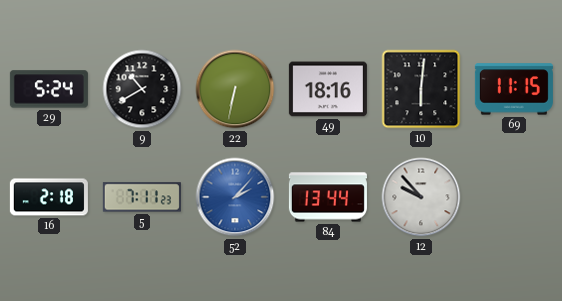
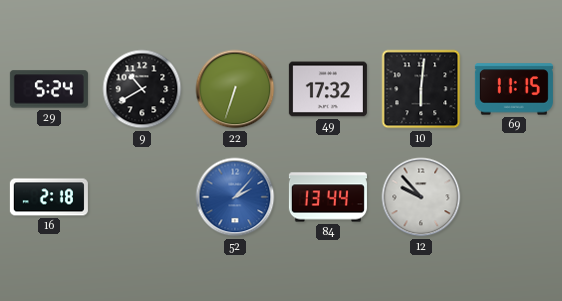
22: 6:32 -> 6:33
49: 18:16 -> 17:32
5: 7:11 -> none
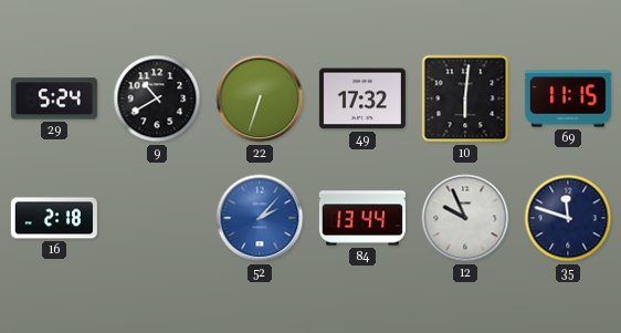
12: 9:53 -> 9:56
35: none -> 11:48
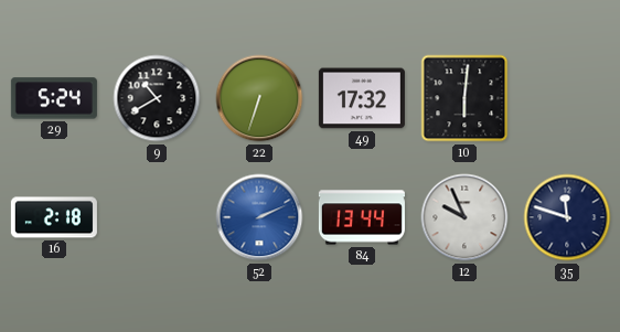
69: 11:15 -> none
52: 2:07 -> 2:11
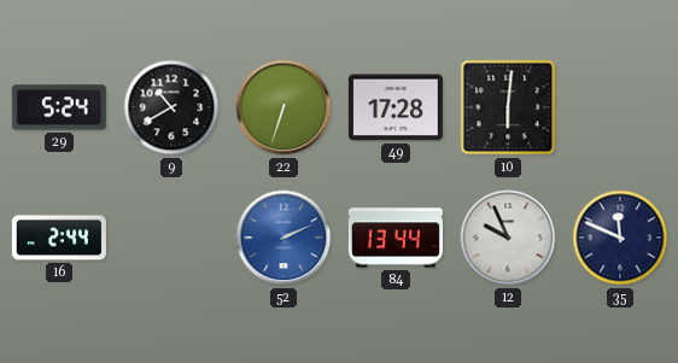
49: 17:32 -> 17:28
16: 2:18 -> 2:44
35: 11:48 -> 11:49
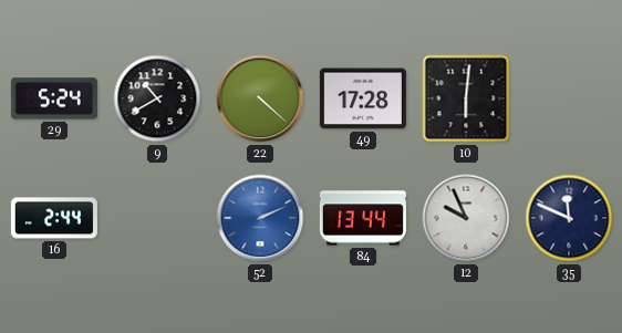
22: 6:33 -> 4:22
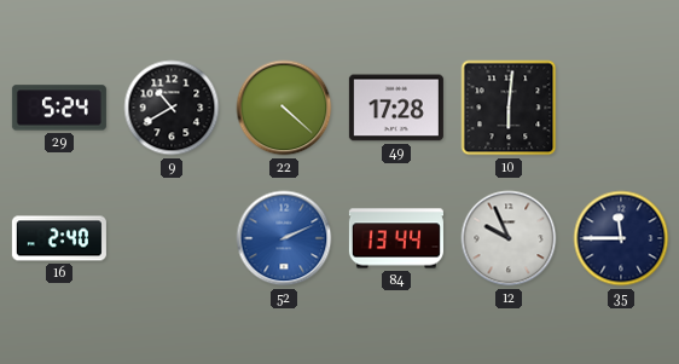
16: 2:44 -> 2:40
35: 11:49 -> 11:45
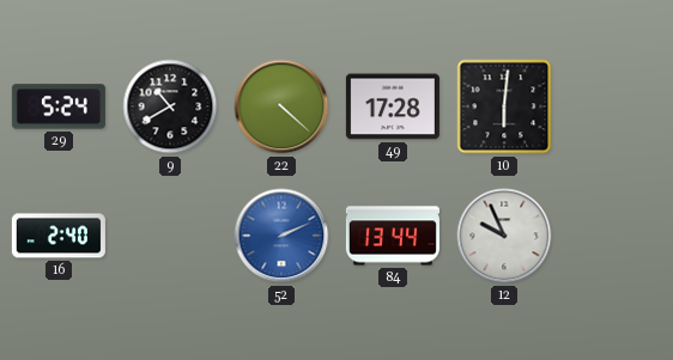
35: 11:45 -> none
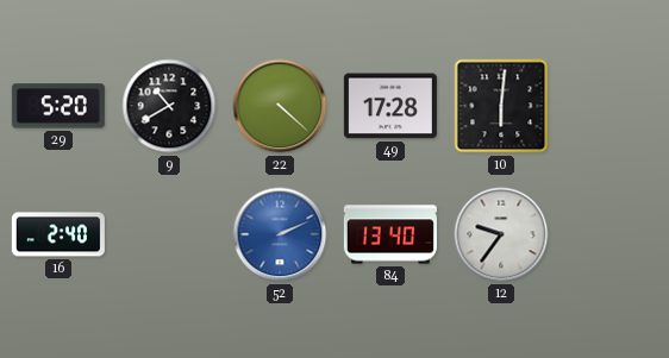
29: 5:24 -> 5:20
84: 13:44 -> 13:40
12: 9:56 -> 9:36
